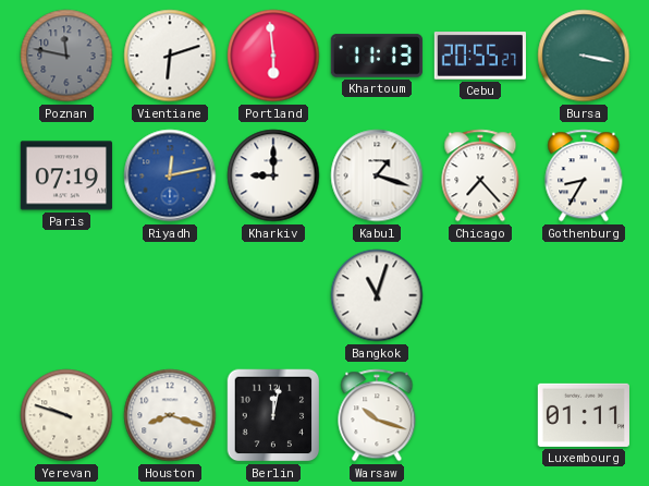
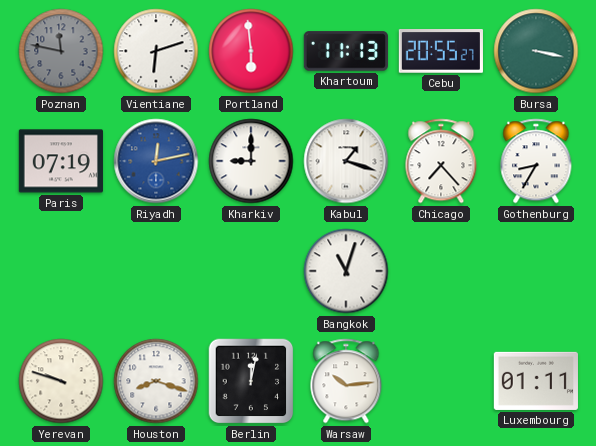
Warsaw: 10:18 -> 10:14
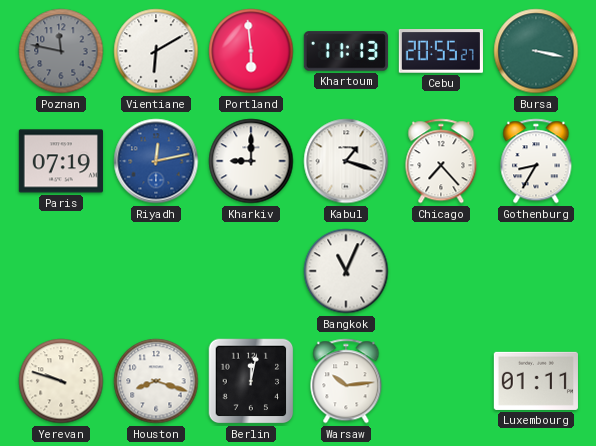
Vientiane: 6:12 -> 6:10
Bangkok: 11:03 -> 11:04
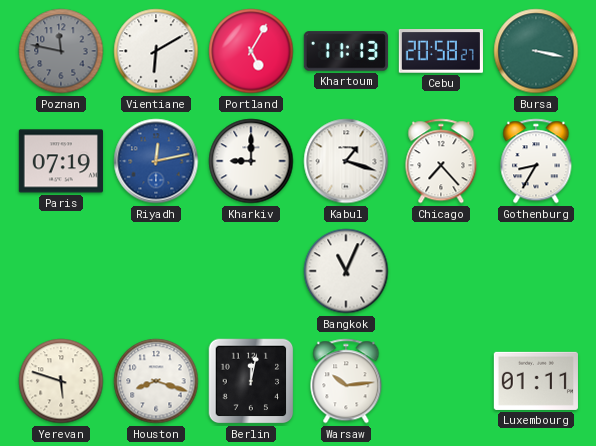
Portland: 5:59 -> 5:05
Cebu: 20:55 -> 20:58
Yerevan: 9:48 -> 5:48
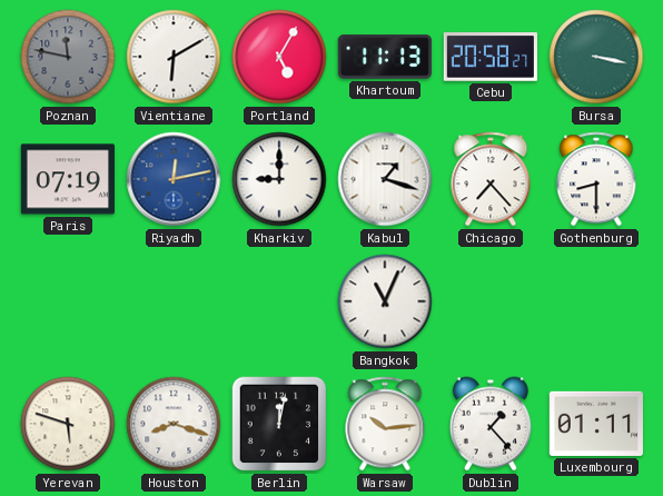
Gothenburg: 8:35 -> 8:30
Dublin: none -> 1:23
